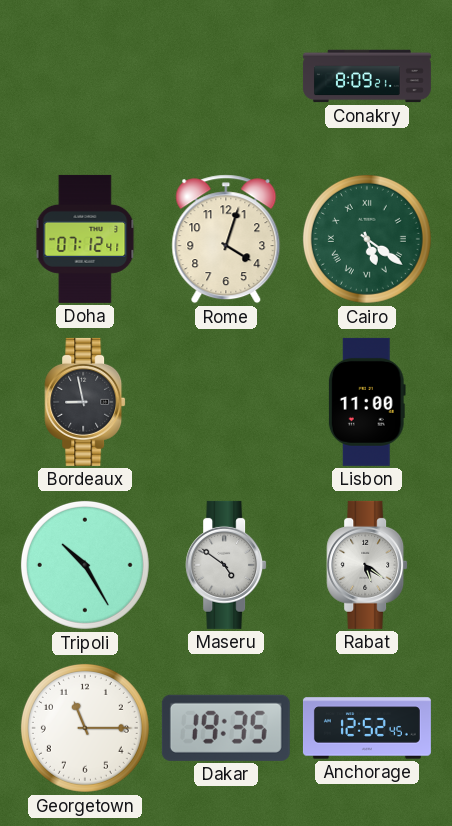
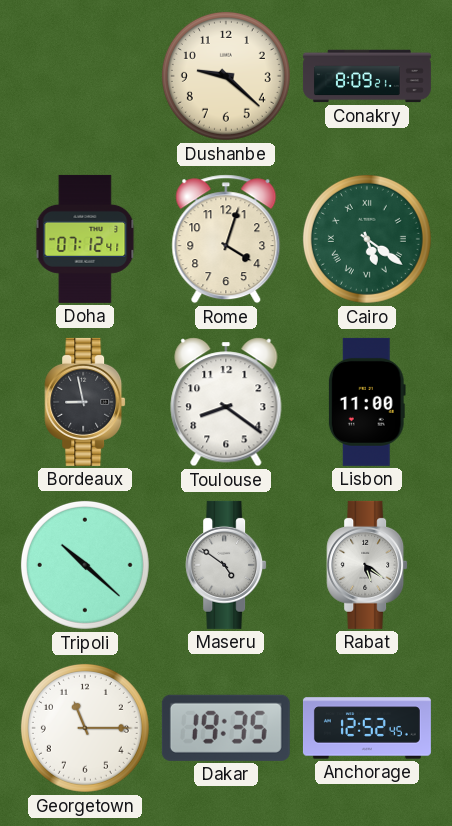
Dushanbe: none -> 9:22
Toulouse: none -> 8:21
Tripoli: 10:25 -> 10:22
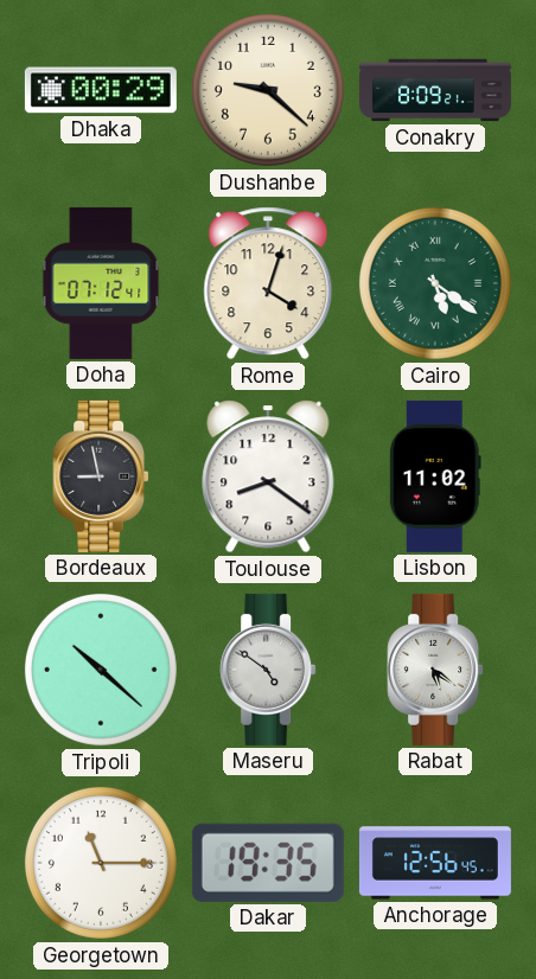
Dhaka: none -> 00:29
Lisbon: 11:00 -> 11:02
Anchorage: 12:52 -> 12:56
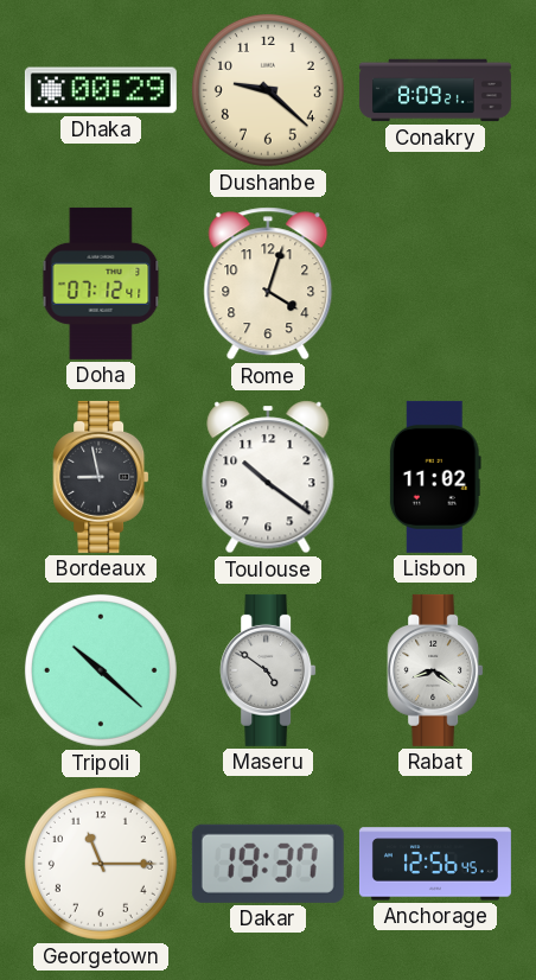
Cairo: 5:21 -> none
Toulouse: 8:21 -> 10:21
Rabat: 5:21 -> 8:21
Dakar: 19:35 -> 19:37
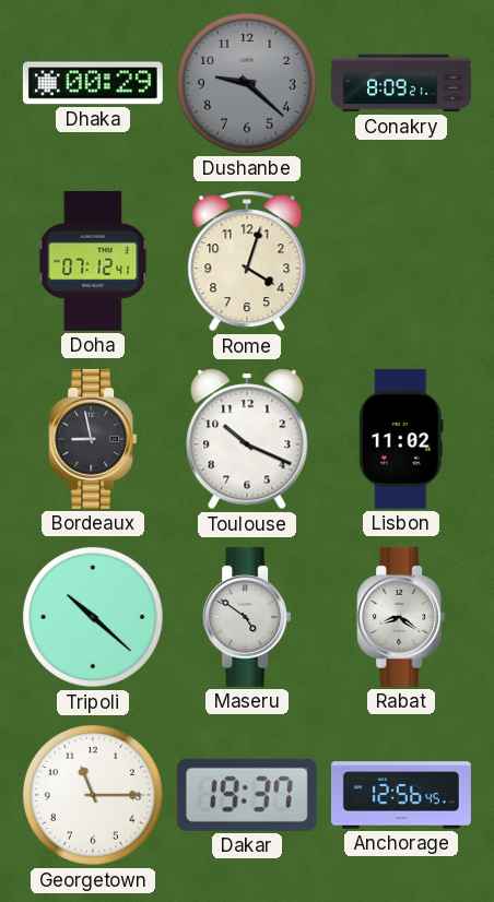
Dushanbe dial: cream -> grey
Toulouse: 10:21 -> 10:19
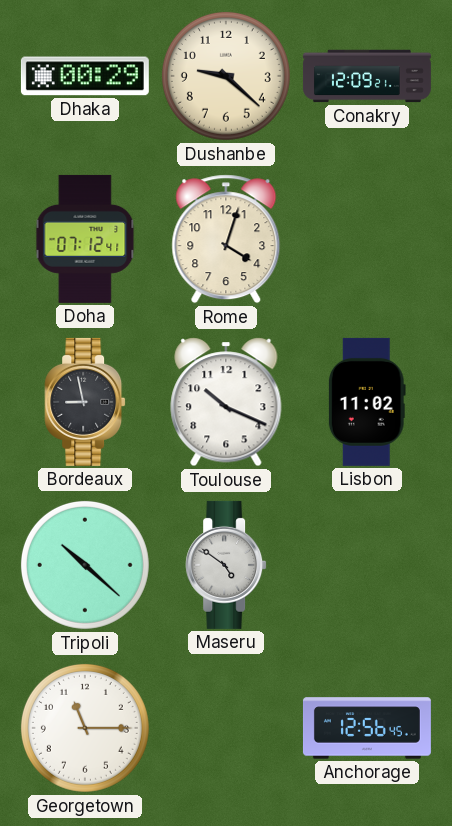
Dushanbe dial: grey -> cream
Conakry: 8:09 -> 12:09
Rabat: 8:21 -> none
Dakar: 19:37 -> none
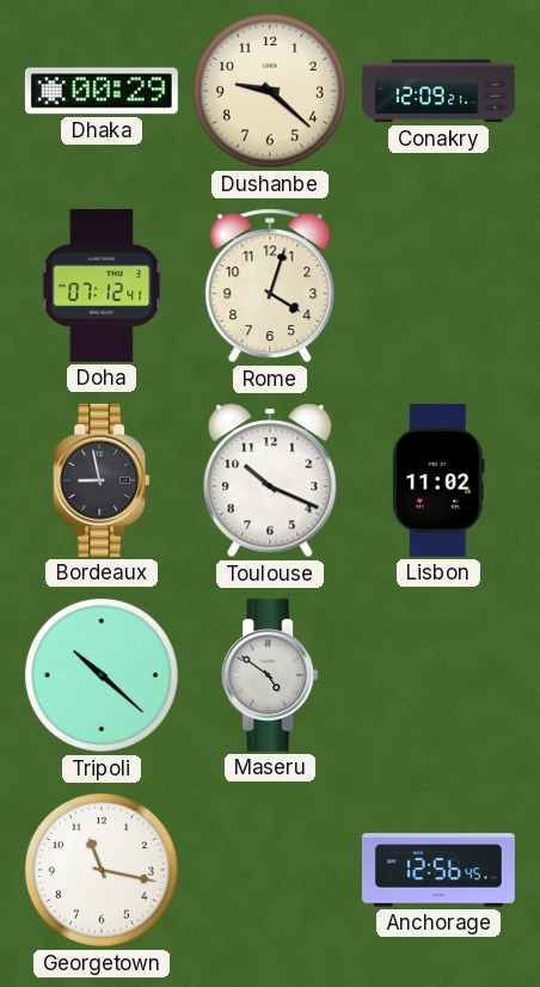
Georgetown: 11:15 -> 11:17
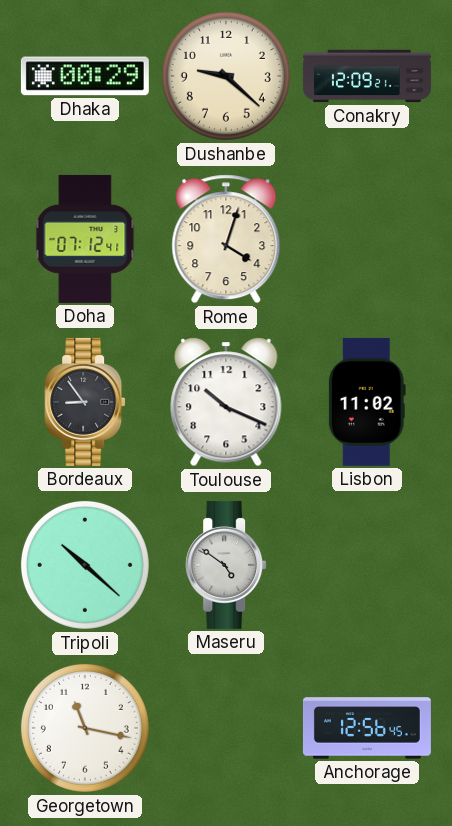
Bordeaux: 8:58 -> 8:54
